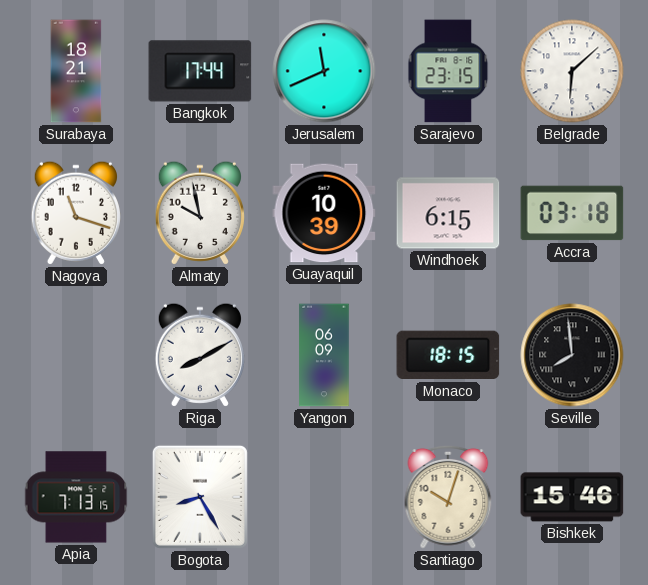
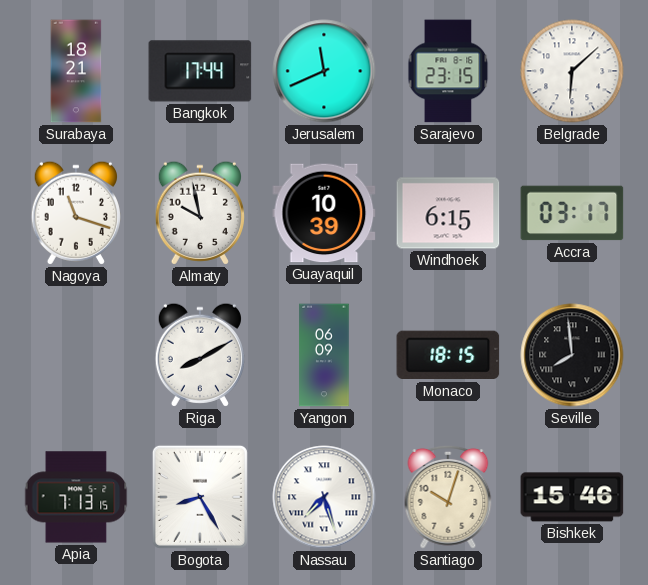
Accra: 03:18 -> 03:17
Nassau: none -> 7:27
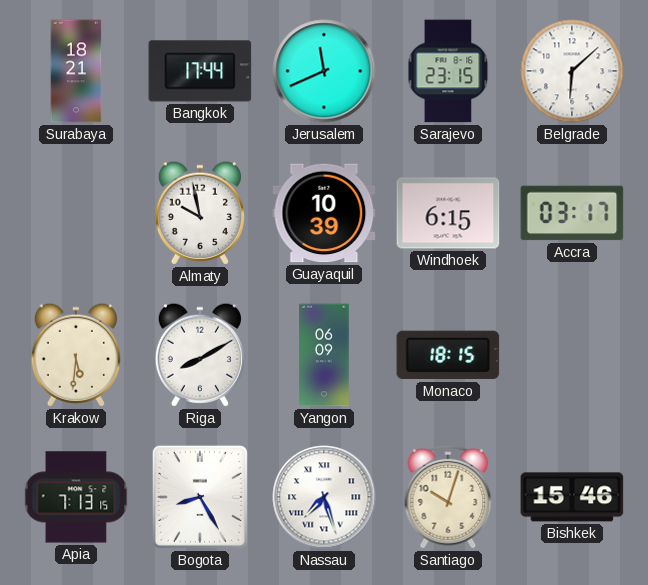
Nagoya: 11:18 -> none
Krakow: none -> 5:31
Seville: 7:59 -> none
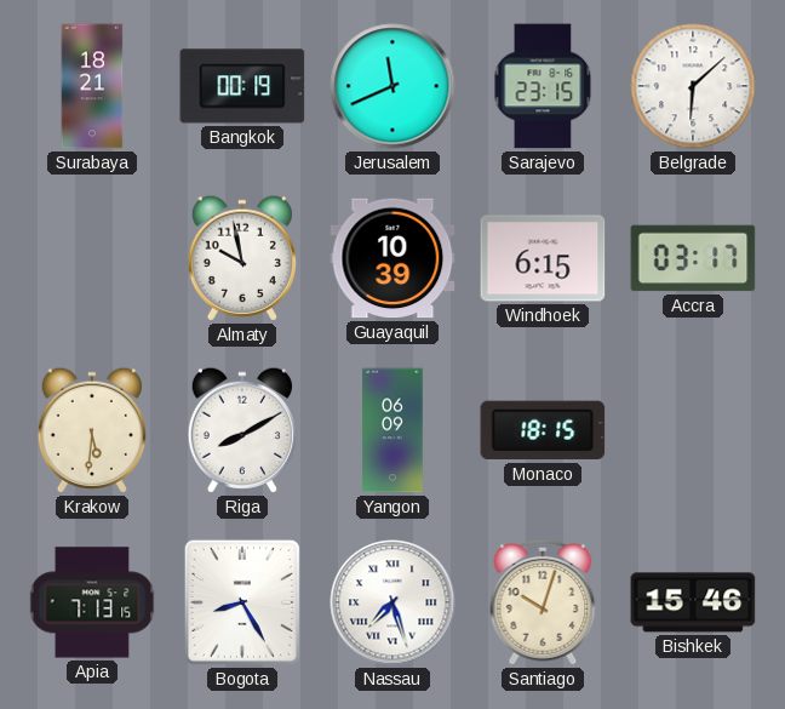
Bangkok: 17:44 -> 00:19
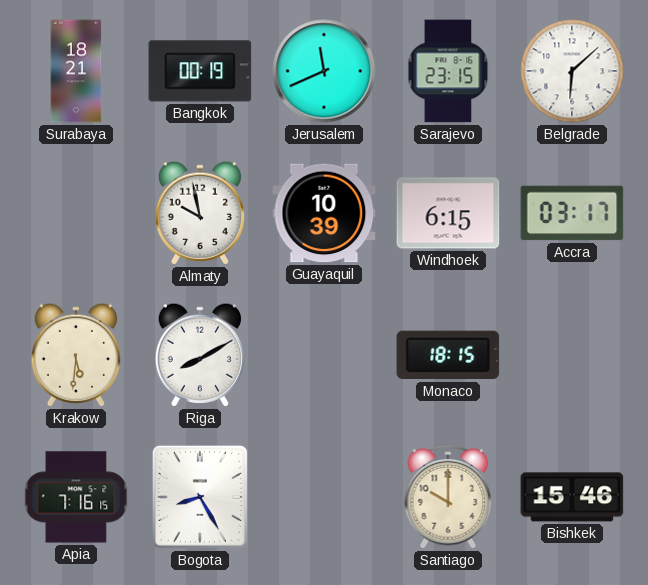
Yangon: 06:09 -> none
Apia: 7:13 -> 7:16
Nassau: 7:27 -> none
Santiago: 10:03 -> 10:00
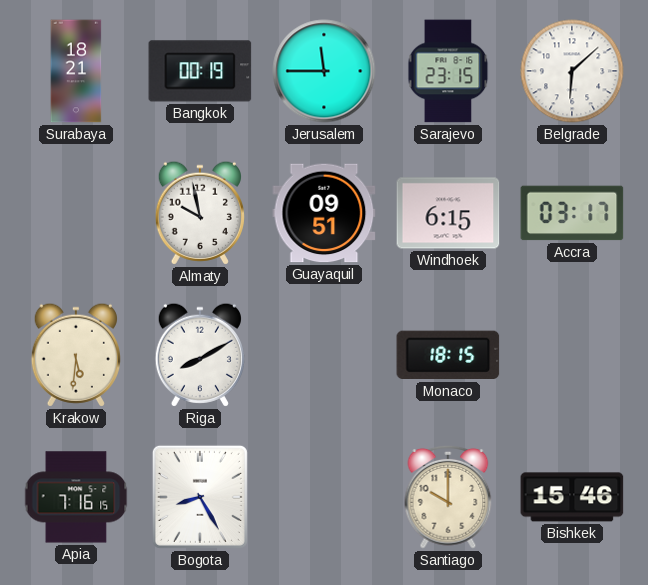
Jerusalem: 11:41 -> 11:45
Guayaquil: 10:39 -> 09:51
